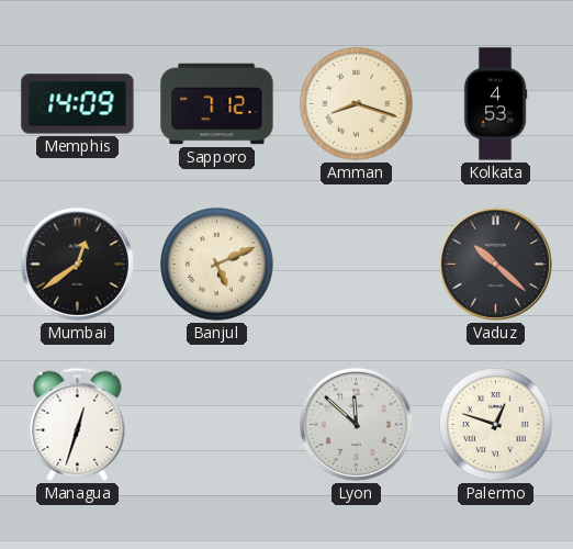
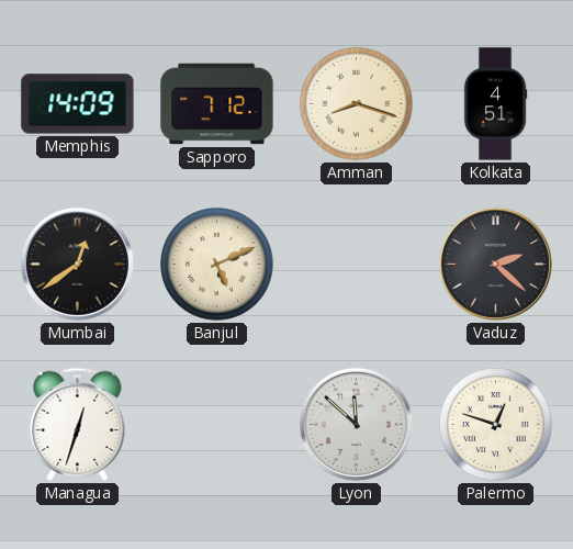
Kolkata: 4:53 -> 4:51
Vaduz: 10:22 -> 2:22
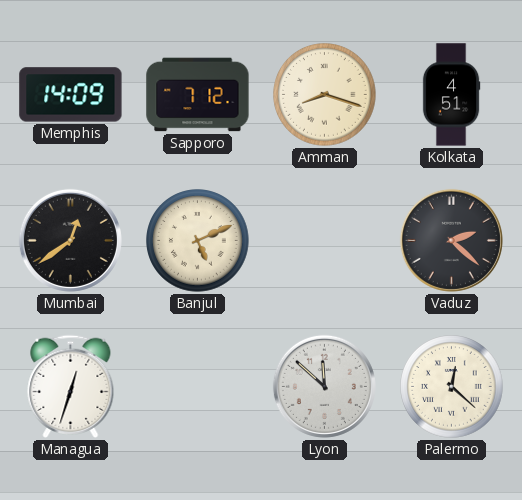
Palermo: 12:48 -> 12:22
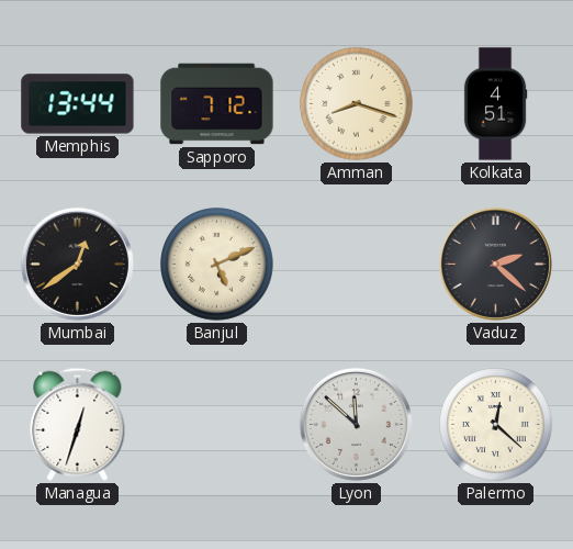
Memphis: 14:09 -> 13:44
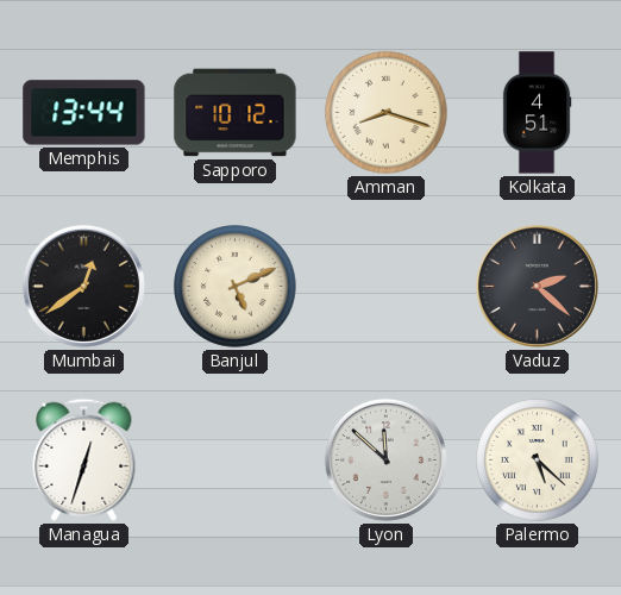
Sapporo: 7:12 -> 10:12
Palermo: 12:22 -> 5:22
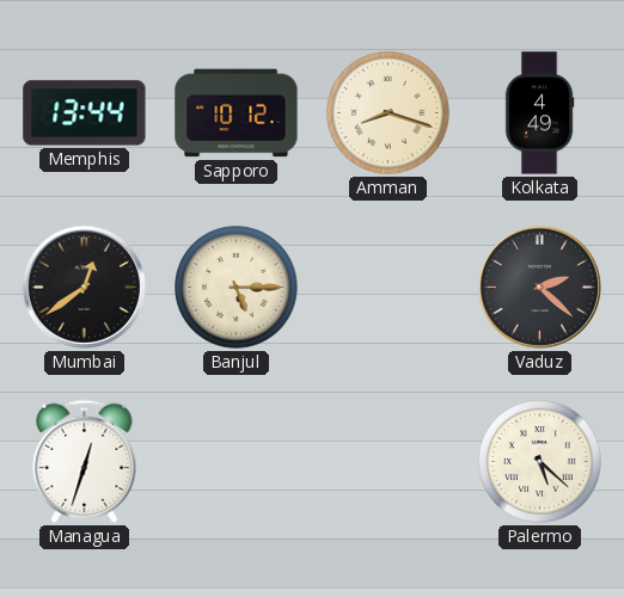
Kolkata: 4:51 -> 4:49
Banjul: 5:11 -> 5:15
Lyon: 11:52 -> none
